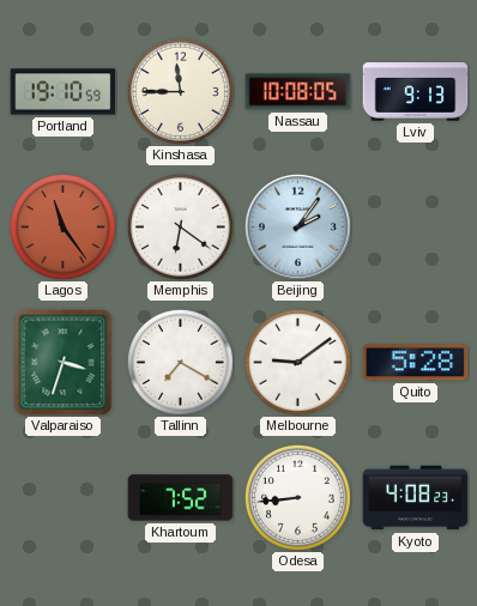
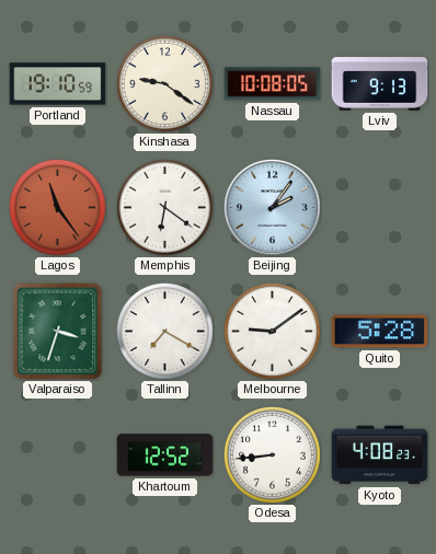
Kinshasa: 11:45 -> 9:21
Khartoum: 7:52 -> 12:52
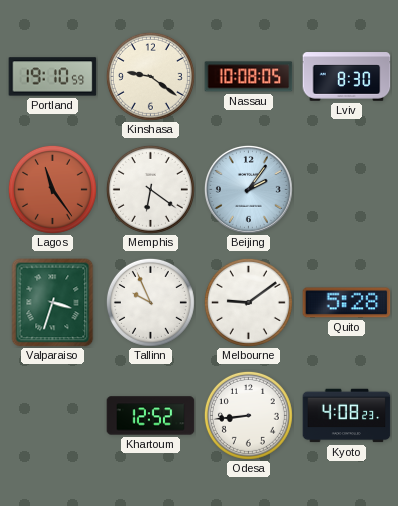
Lviv: 9:13 -> 8:30
Tallinn: 7:20 -> 9:56
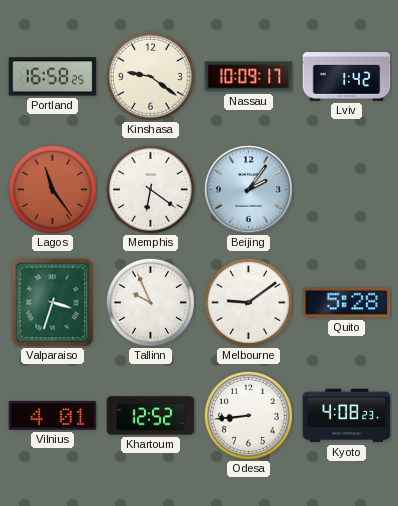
Portland: 19:10 -> 16:58
Nassau: 10:08 -> 10:09
Lviv: 8:30 -> 1:42
Vilnius: none -> 4:01
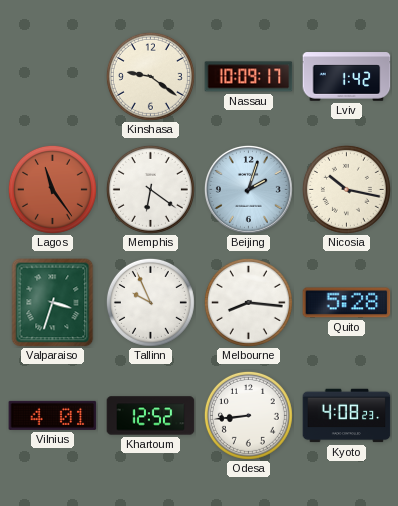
Portland: 16:58 -> none
Beijing: 2:06 -> 2:03
Nicosia: none -> 10:17
Melbourne: 9:09 -> 8:16
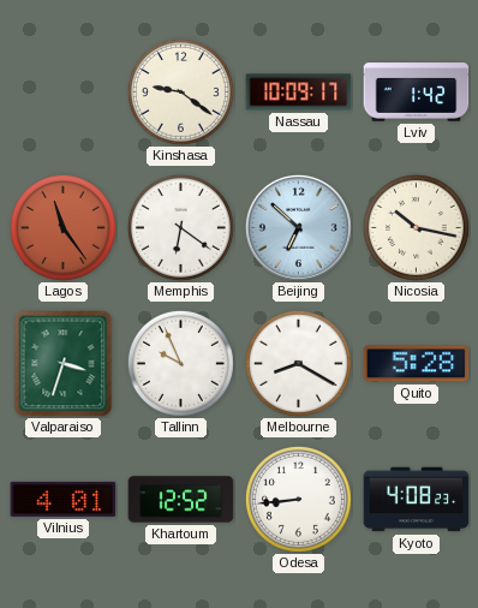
Beijing: 2:03 -> 6:52
Melbourne: 8:16 -> 8:20
